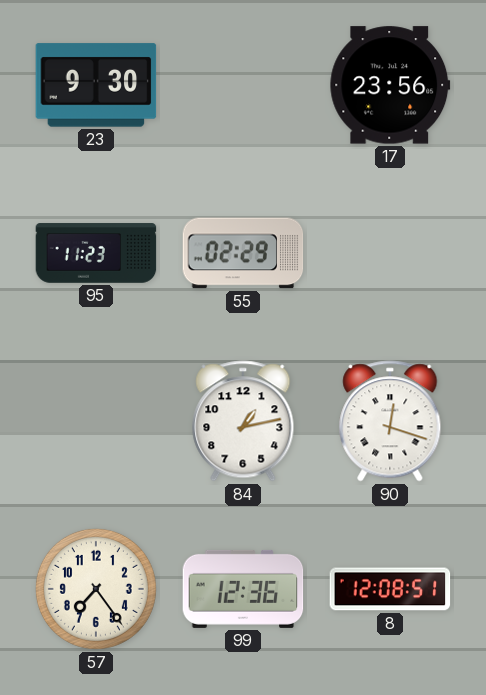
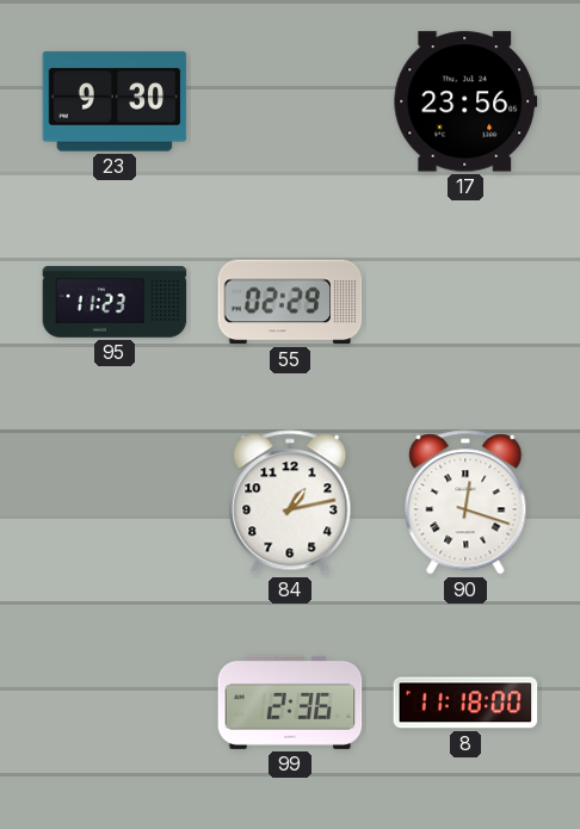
57: 7:24 -> none
99: 12:36 -> 2:36
8: 12:08 -> 11:18
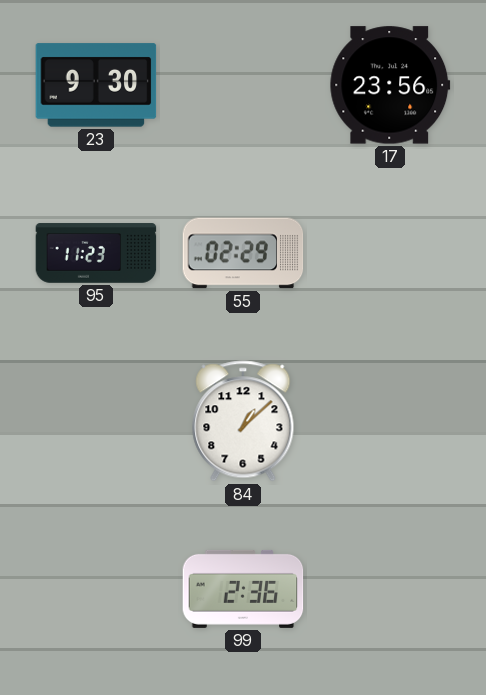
84: 1:13 -> 1:08
90: 12:18 -> none
8: 11:18 -> none
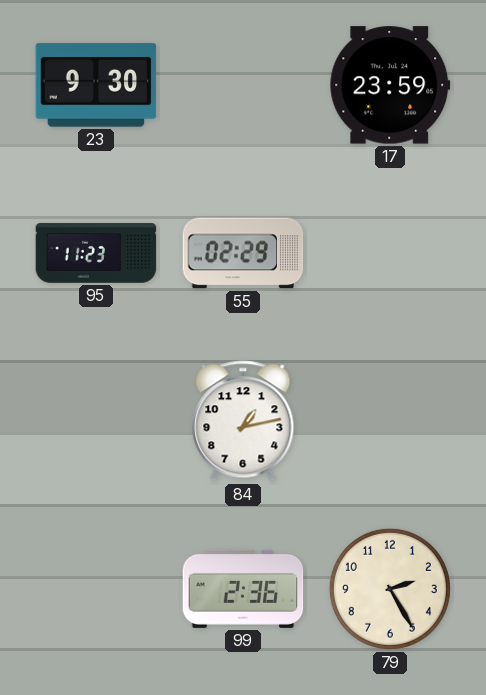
17: 23:56 -> 23:59
84: 1:08 -> 1:13
79: none -> 2:25
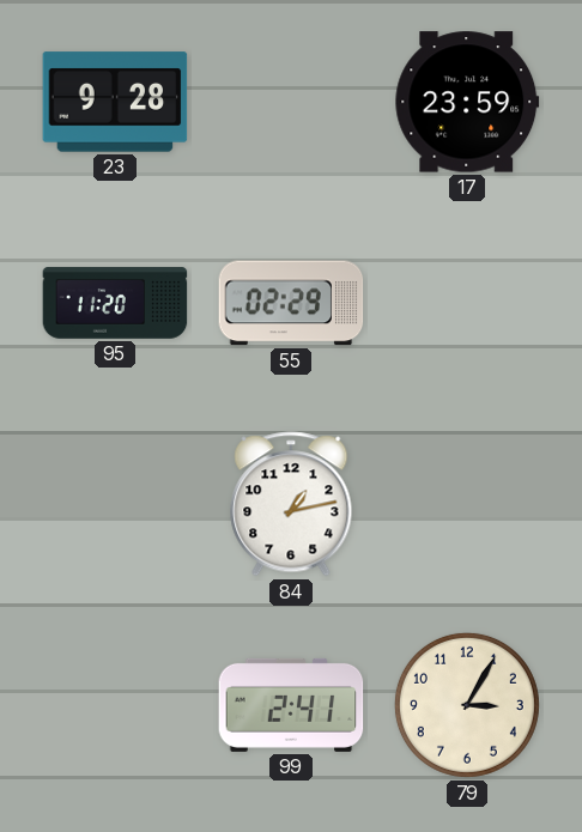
23: 9:30 -> 9:28
95: 11:23 -> 11:20
99: 2:36 -> 2:41
79: 2:25 -> 3:05
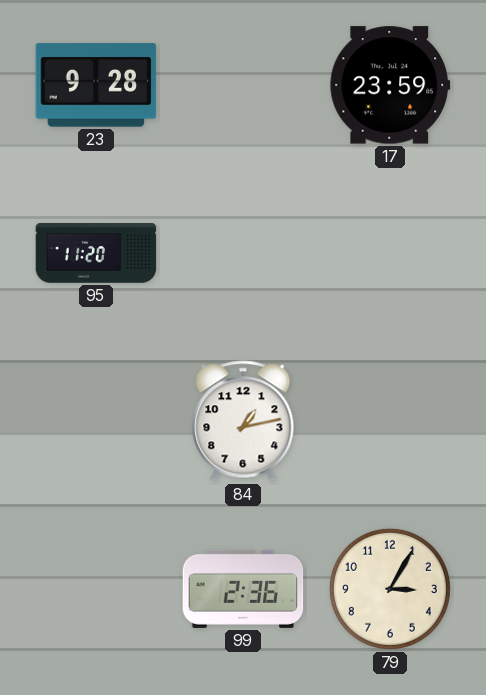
55: 02:29 -> none
99: 2:41 -> 2:36
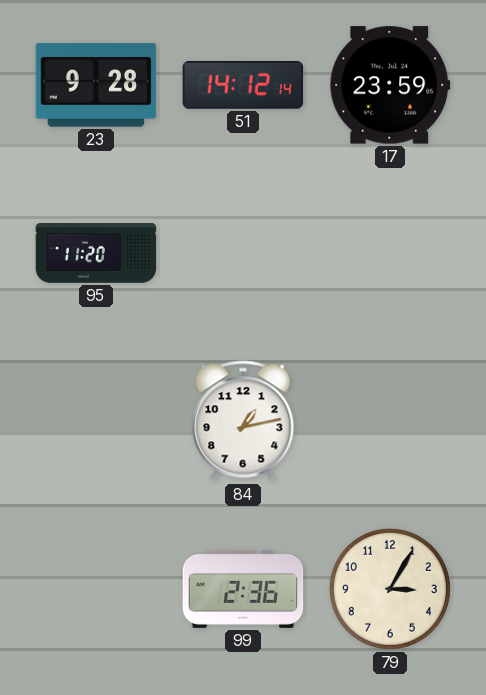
51: none -> 14:12
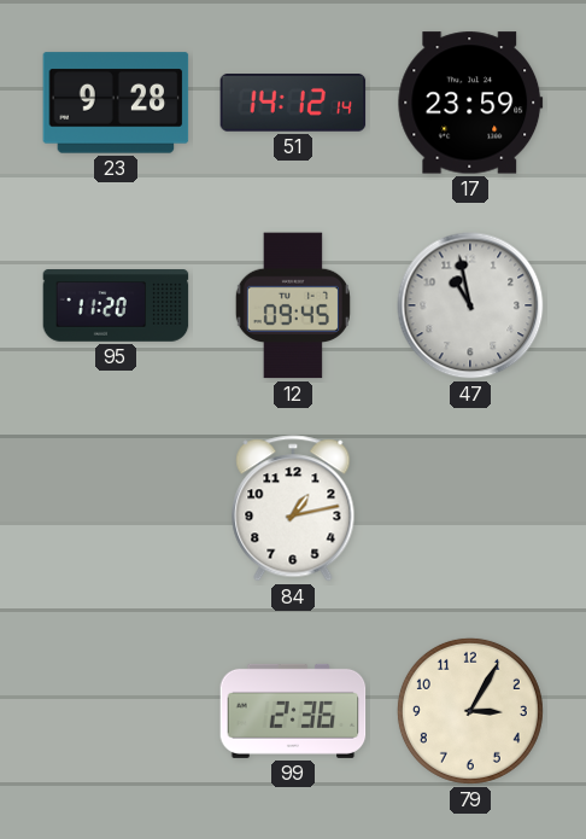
12: none -> 09:45
47: none -> 10:58
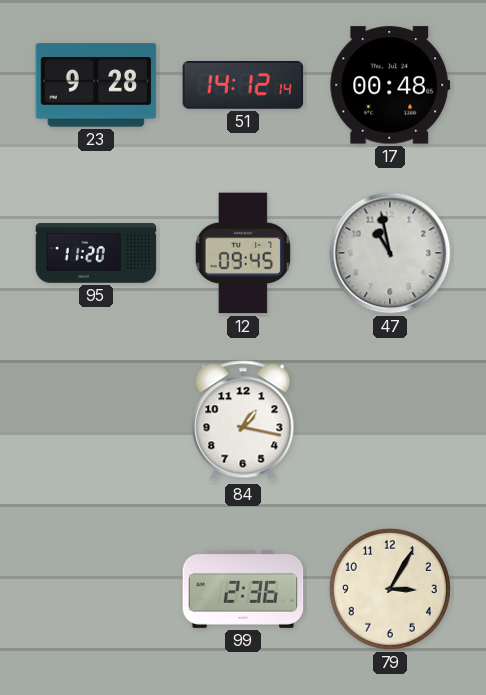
17: 23:59 -> 00:48
84: 1:13 -> 1:17
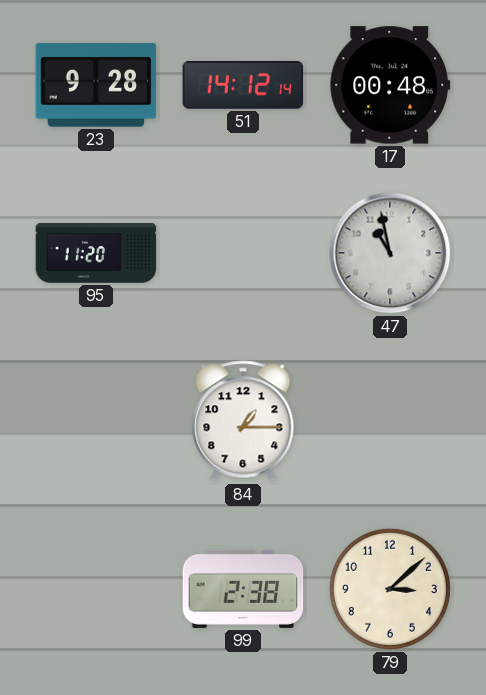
12: 09:45 -> none
84: 1:17 -> 1:15
99: 2:36 -> 2:38
79: 3:05 -> 3:08
